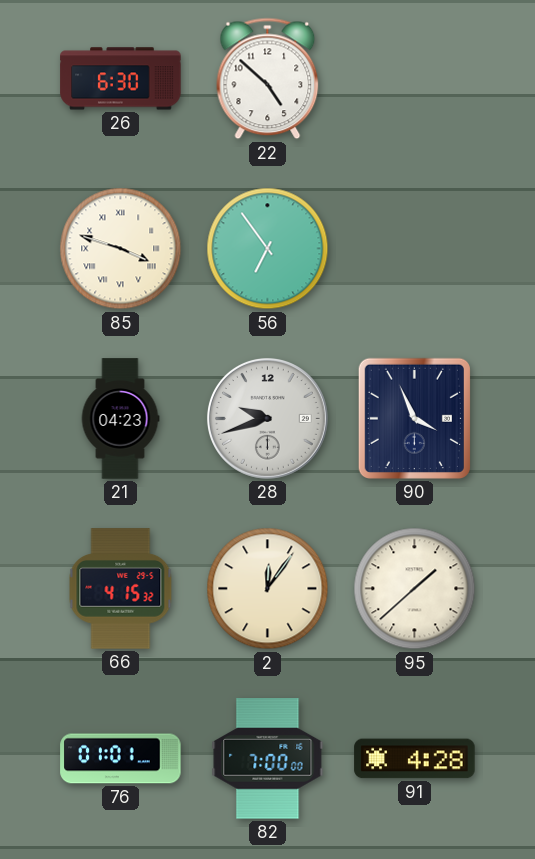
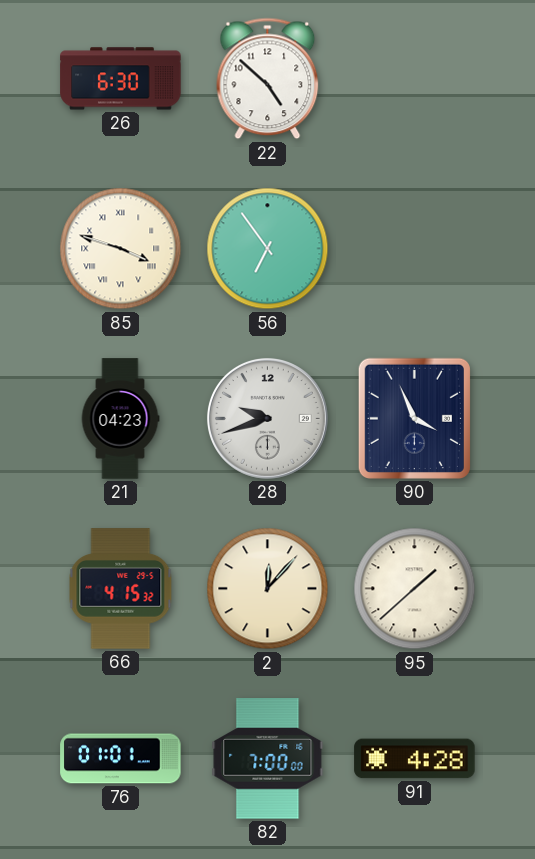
2: 12:06 -> 12:07
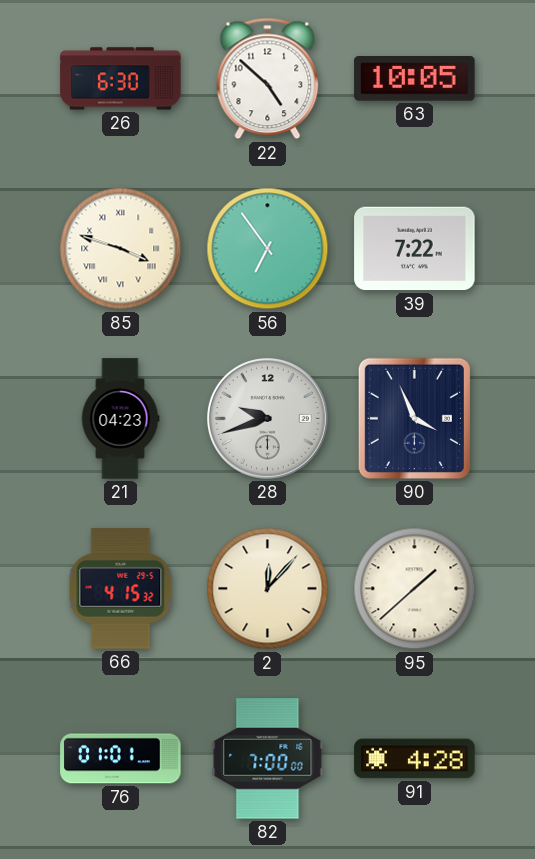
63: none -> 10:05
39: none -> 7:22
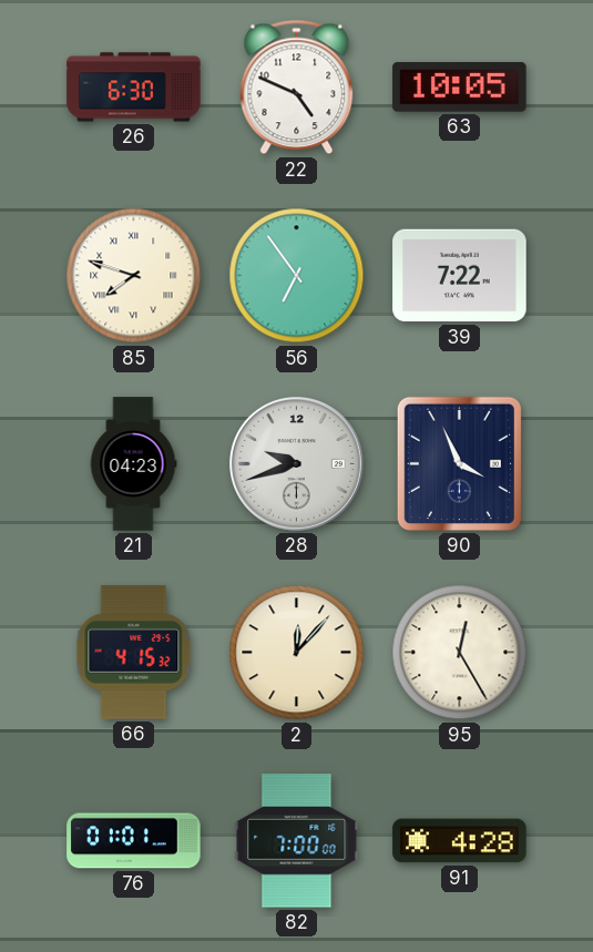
22: 4:52 -> 4:49
85: 3:48 -> 7:48
95: 1:38 -> 12:25
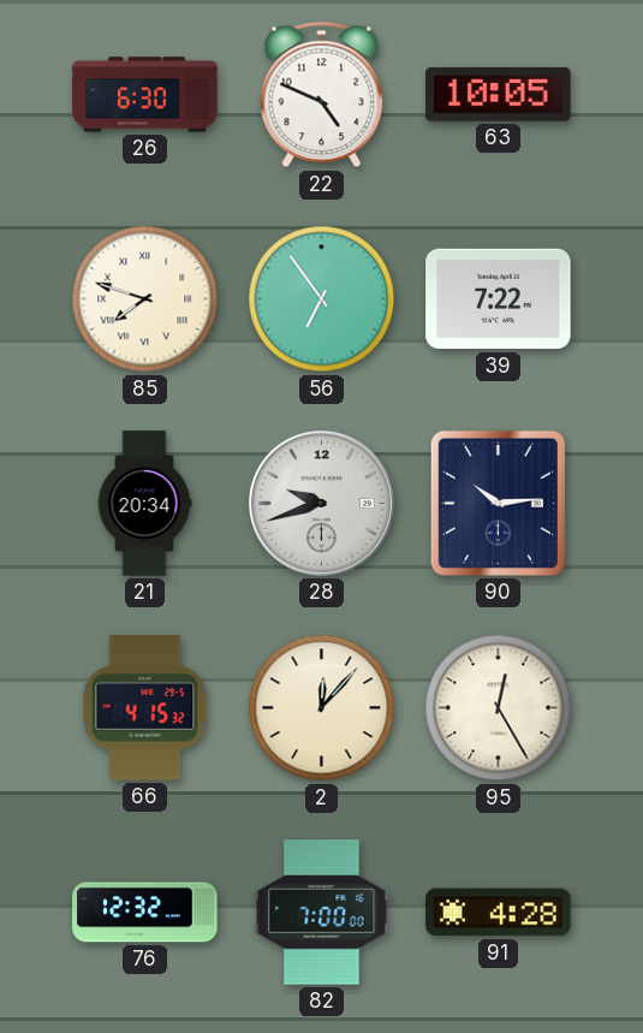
21: 04:23 -> 20:34
90: 3:56 -> 10:14
76: 01:01 -> 12:32
